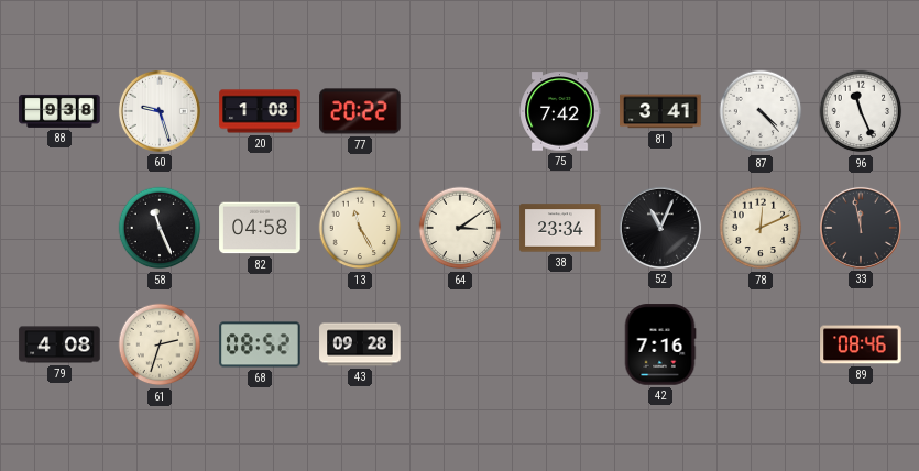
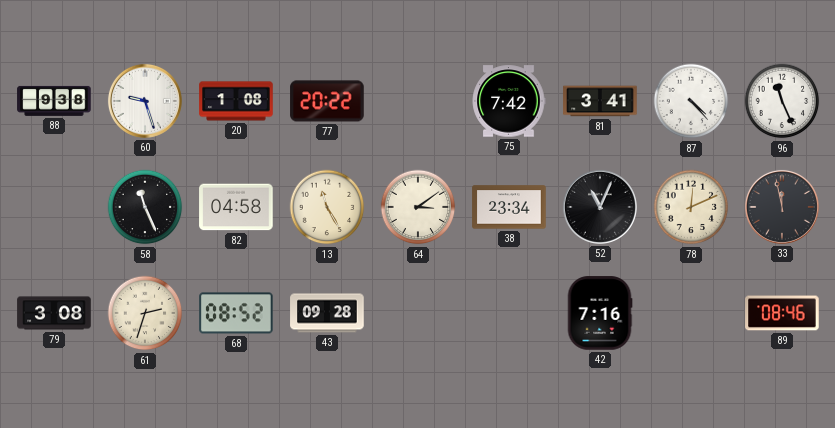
79: 4:08 -> 3:08
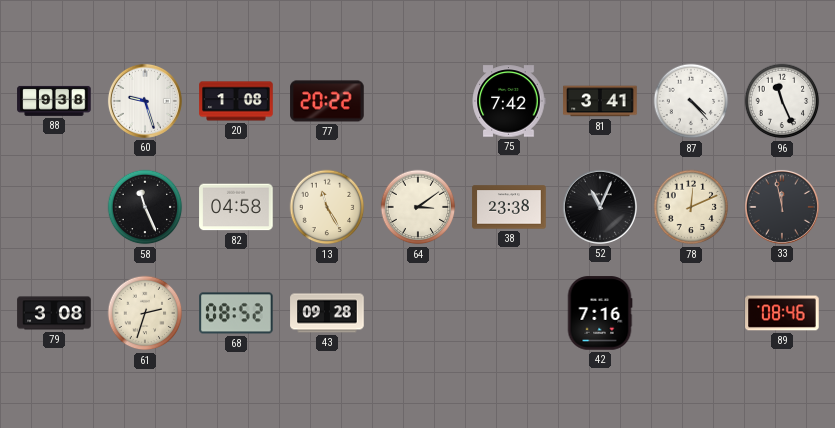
38: 23:34 -> 23:38
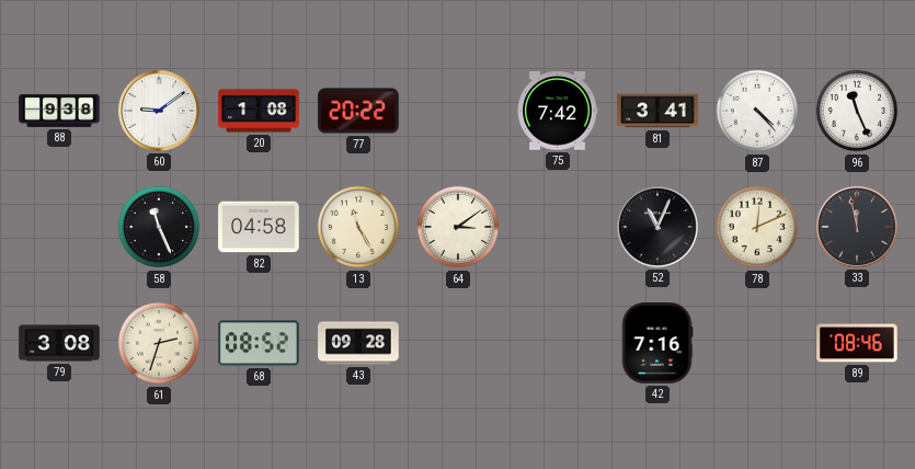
60: 9:27 -> 9:09
38: 23:38 -> none
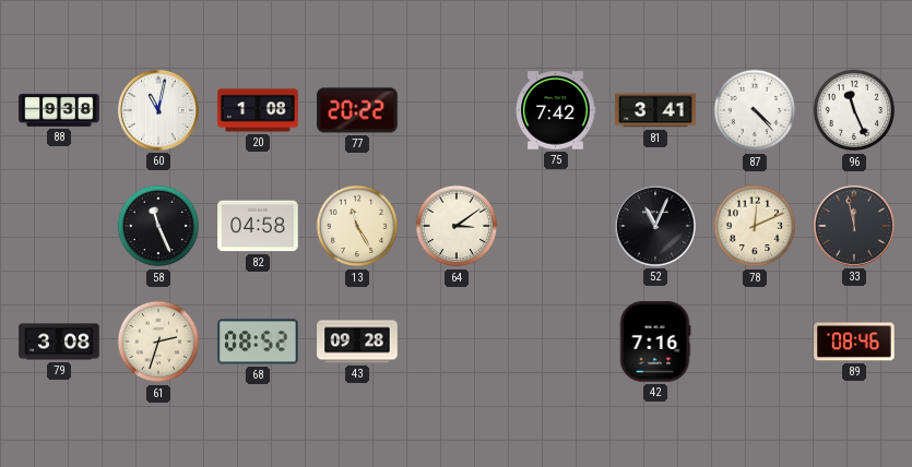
60: 9:09 -> 11:02
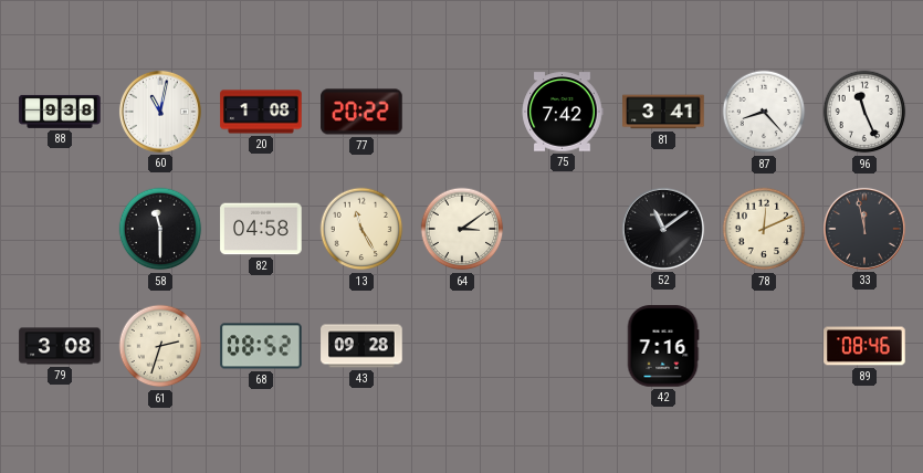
87: 4:23 -> 8:23
58: 11:26 -> 11:30
52: 11:04 -> 11:09
